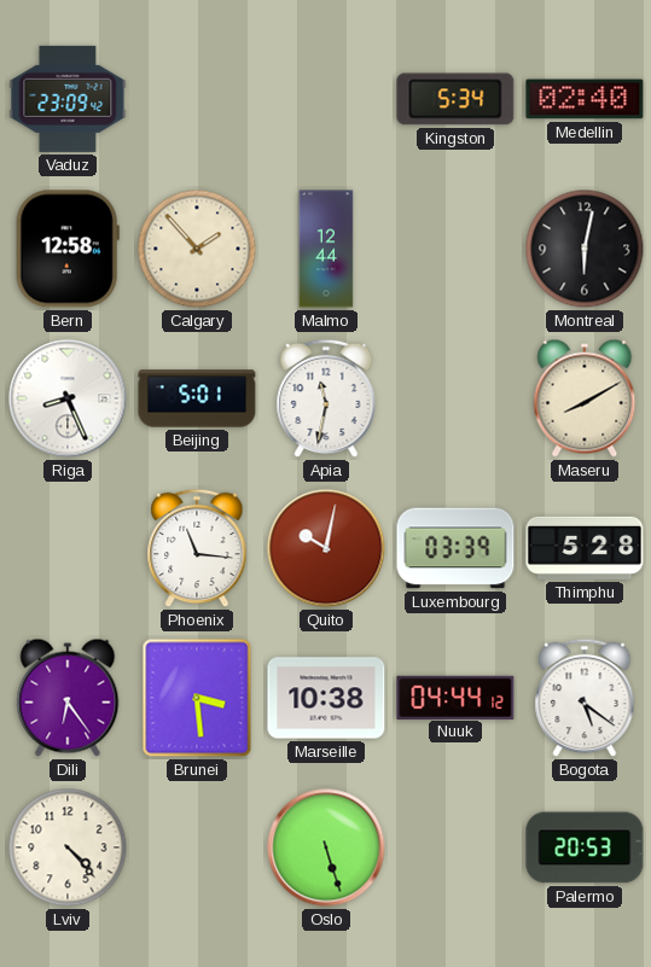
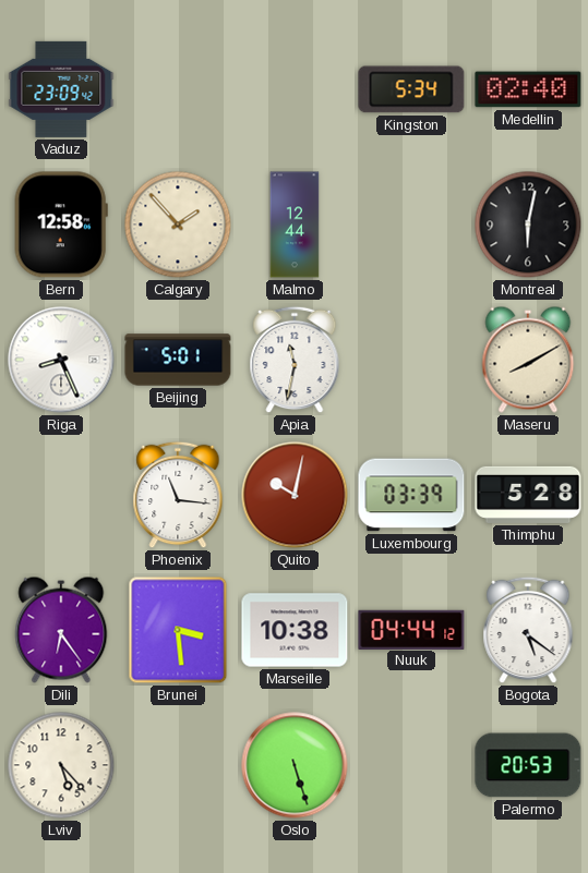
Lviv: 4:23 -> 5:23
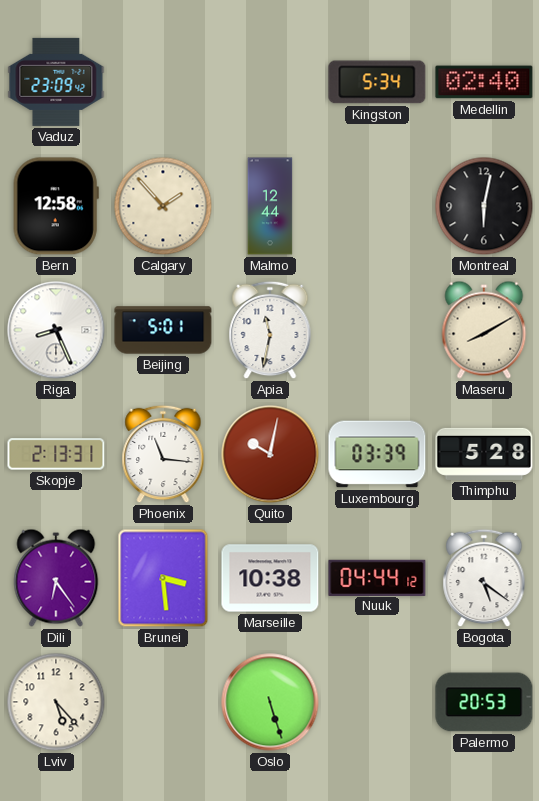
Skopje: none -> 2:13
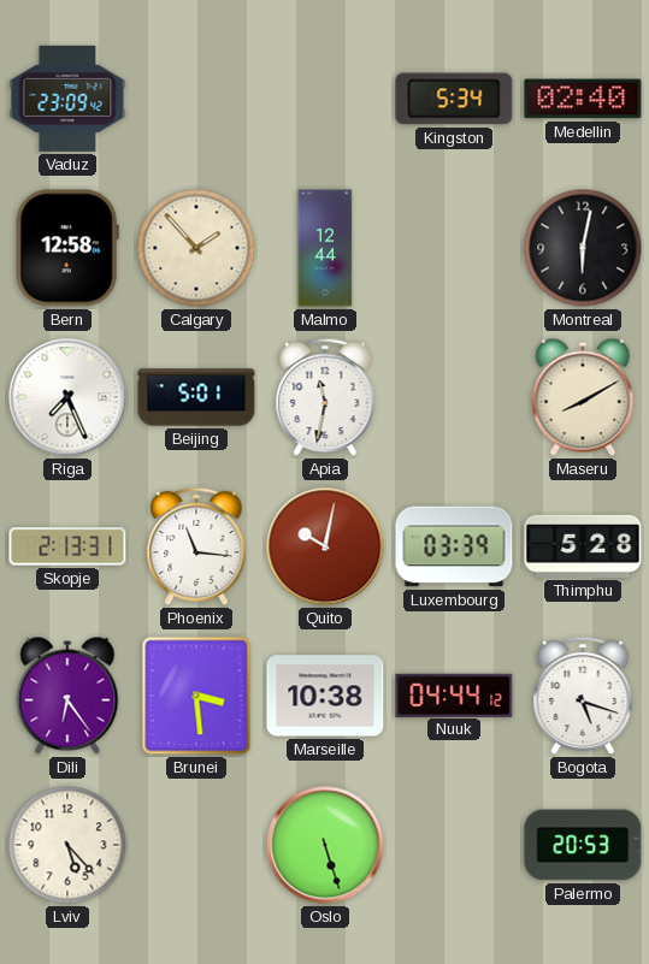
Riga: 8:26 -> 7:26
Bogota: 5:21 -> 5:18
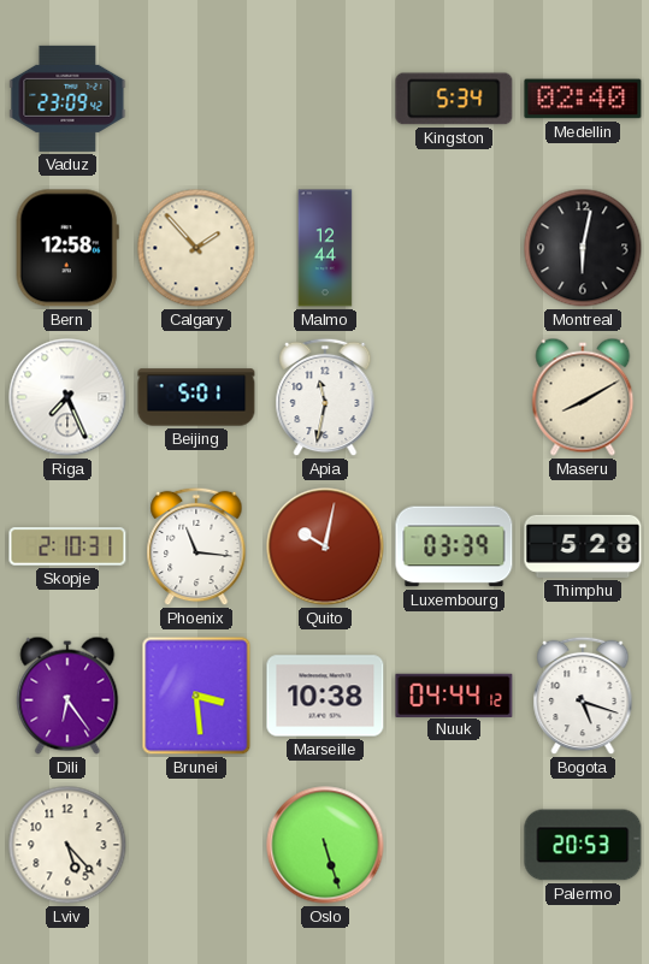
Skopje: 2:13 -> 2:10
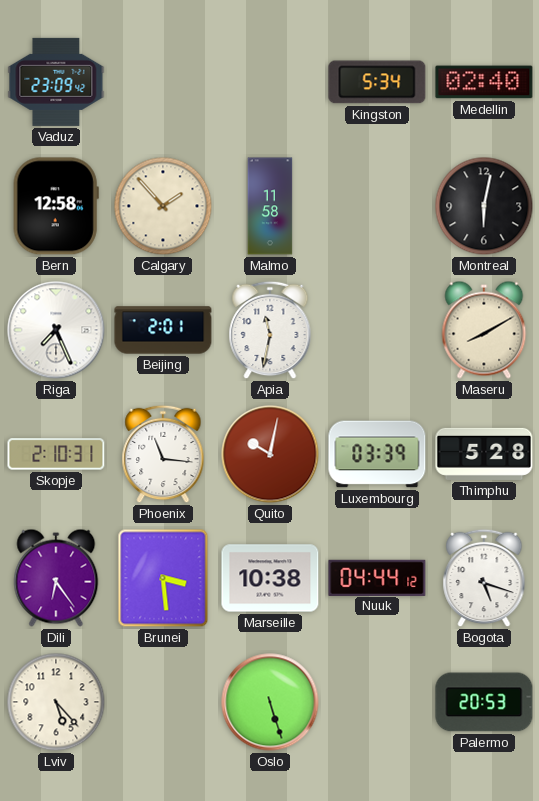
Malmo: 12:44 -> 11:58
Beijing: 5:01 -> 2:01
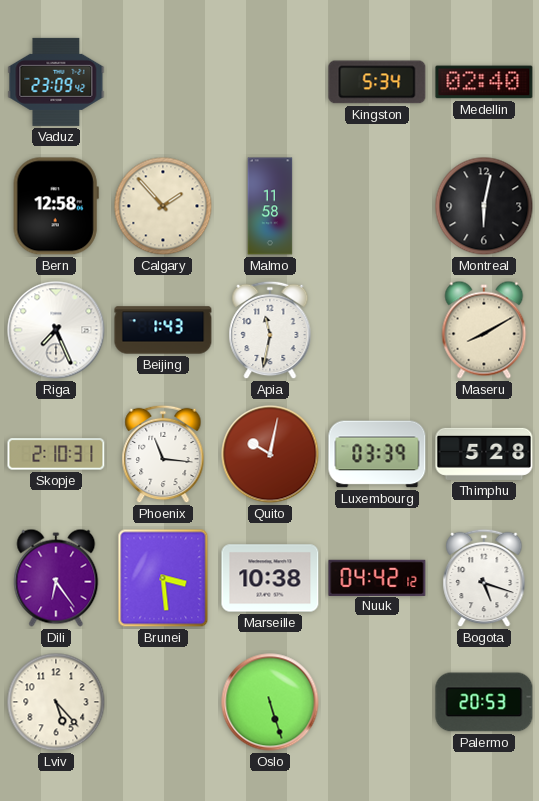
Beijing: 2:01 -> 1:43
Nuuk: 04:44 -> 04:42
